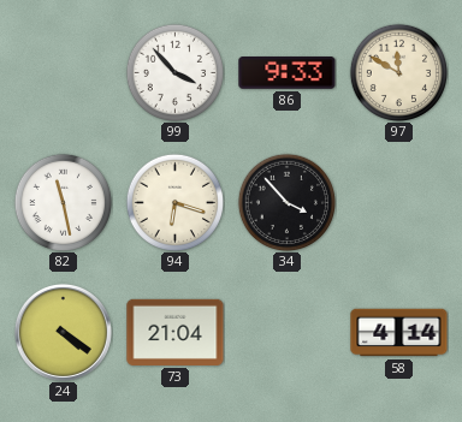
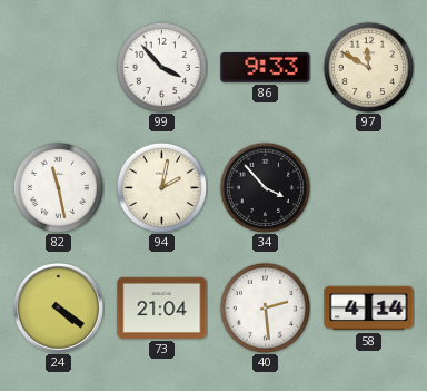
94: 6:18 -> 2:02
40: none -> 2:29
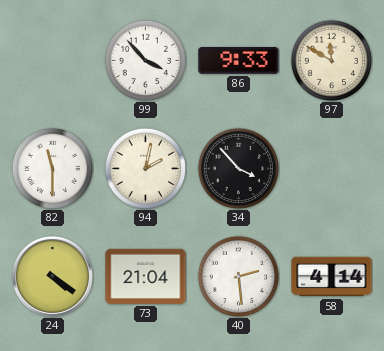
82: 11:28 -> 11:30
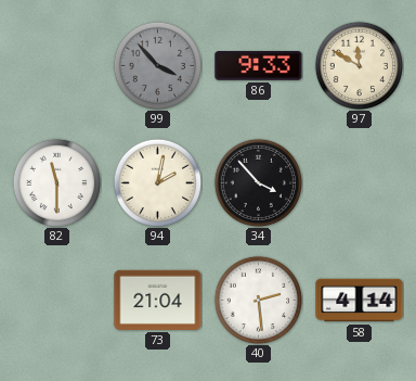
99 dial: white -> grey
24: 4:21 -> none
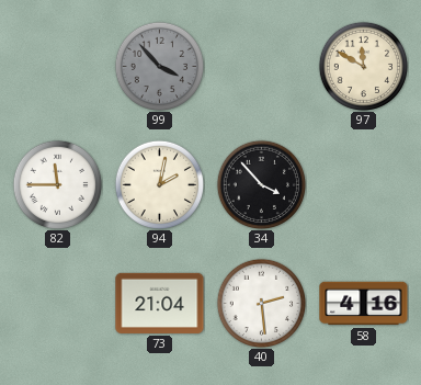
86: 9:33 -> none
82: 11:30 -> 11:45
58: 4:14 -> 4:16
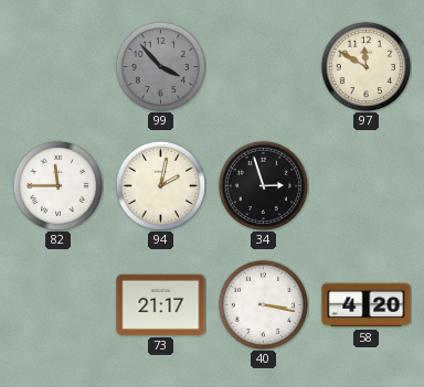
34: 3:53 -> 2:57
73: 21:04 -> 21:17
40: 2:29 -> 3:17
58: 4:16 -> 4:20
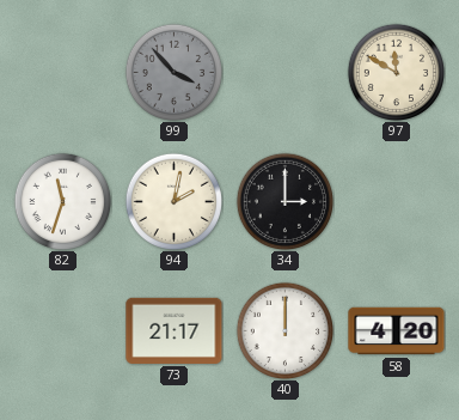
82: 11:45 -> 11:33
34: 2:57 -> 3:00
40: 3:17 -> 12:00
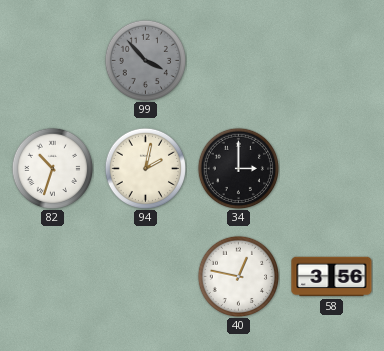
97: 11:50 -> none
82: 11:33 -> 10:33
73: 21:17 -> none
40: 12:00 -> 12:47
58: 4:20 -> 3:56
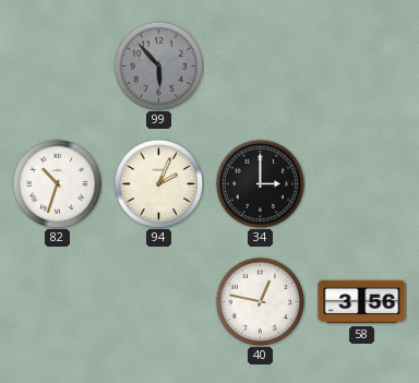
99: 3:53 -> 5:53
94: 2:02 -> 2:04
